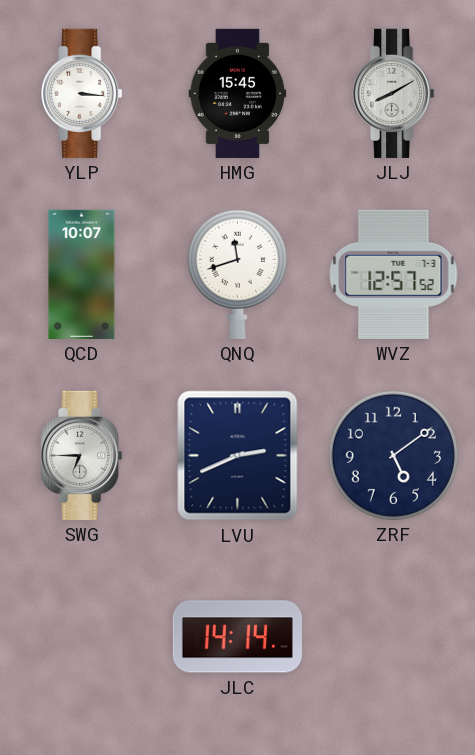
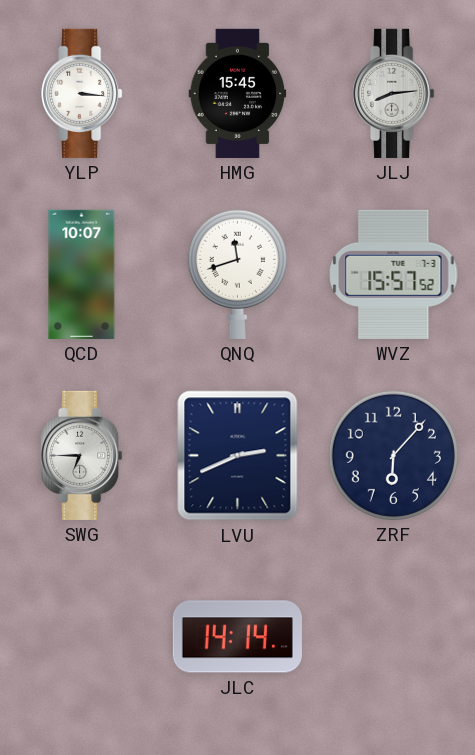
JLJ: 8:10 -> 8:14
WVZ: 12:57 -> 15:57
ZRF: 5:09 -> 6:07
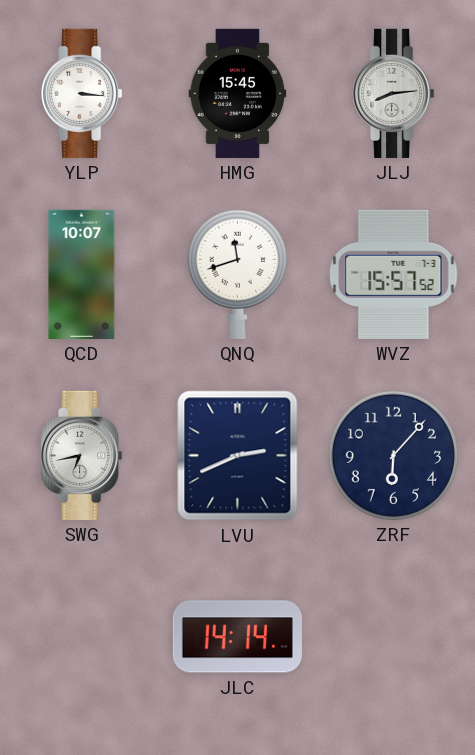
SWG: 6:45 -> 6:43
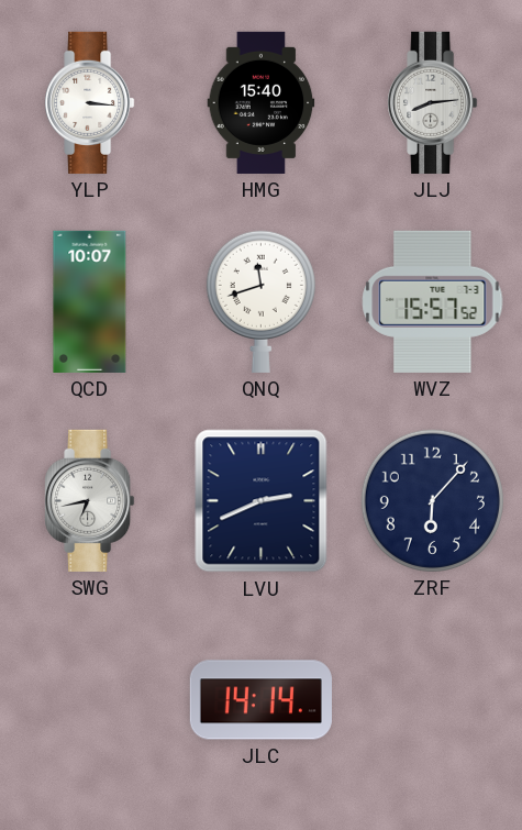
HMG: 15:45 -> 15:40
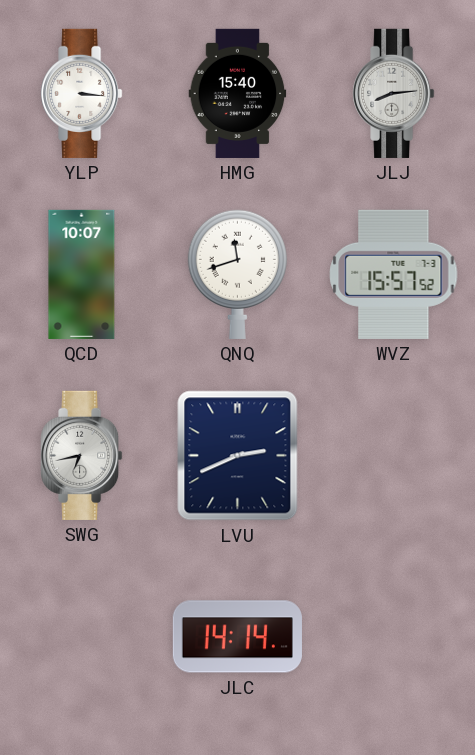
ZRF: 6:07 -> none
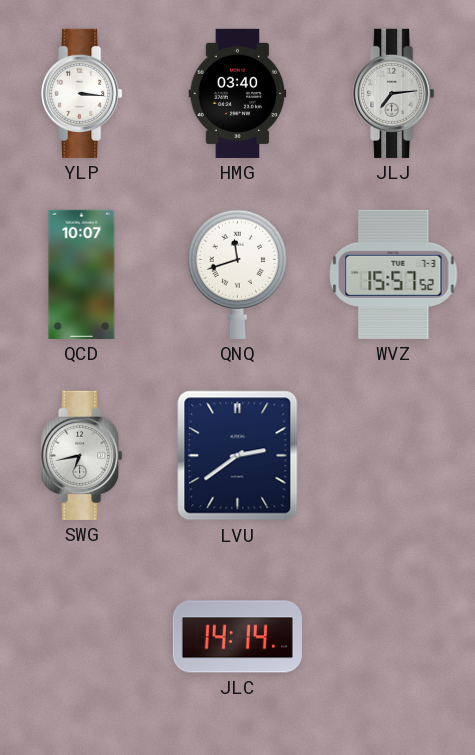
HMG: 15:40 -> 03:40
JLJ: 8:14 -> 7:14
LVU: 2:41 -> 2:39
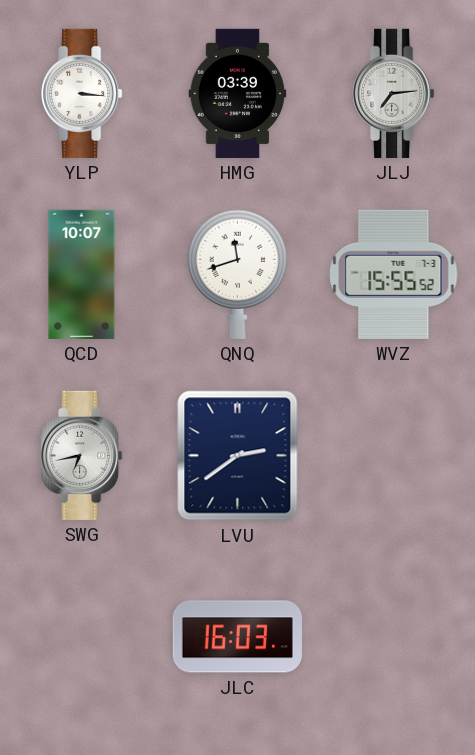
HMG: 03:40 -> 03:39
WVZ: 15:57 -> 15:55
JLC: 14:14 -> 16:03
